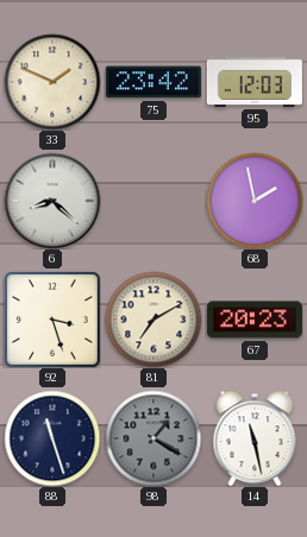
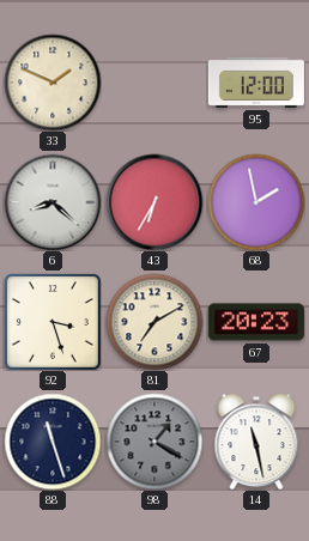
75: 23:42 -> none
95: 12:03 -> 12:00
43: none -> 6:35
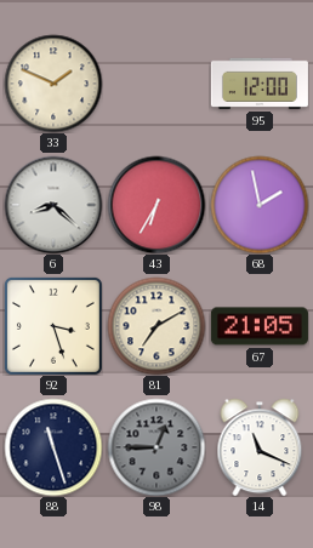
67: 20:23 -> 21:05
98: 1:20 -> 12:45
14: 11:28 -> 11:19
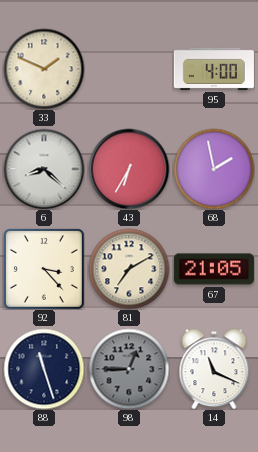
95: 12:00 -> 4:00
92: 3:27 -> 3:23
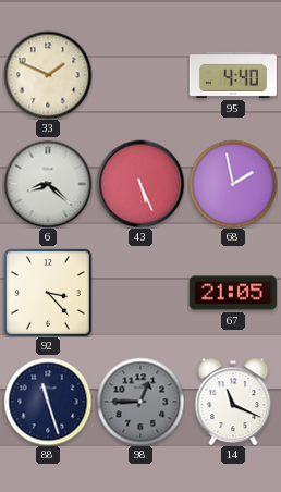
95: 4:00 -> 4:40
43: 6:35 -> 5:26
81: 7:10 -> none
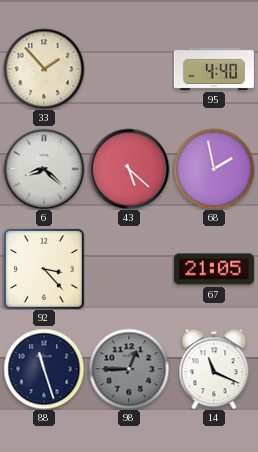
33: 1:49 -> 1:53
43: 5:26 -> 5:22
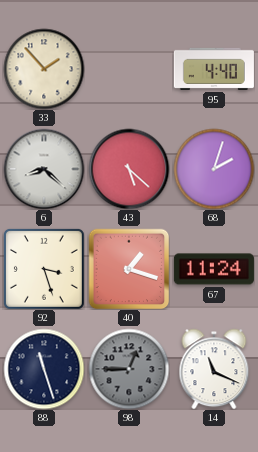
68: 1:58 -> 2:03
92: 3:23 -> 3:27
40: none -> 1:18
67: 21:05 -> 11:24
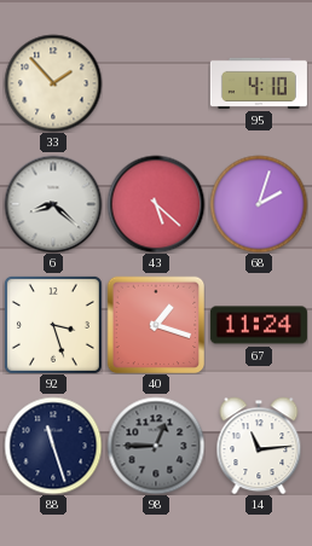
95: 4:40 -> 4:10
14: 11:19 -> 11:14
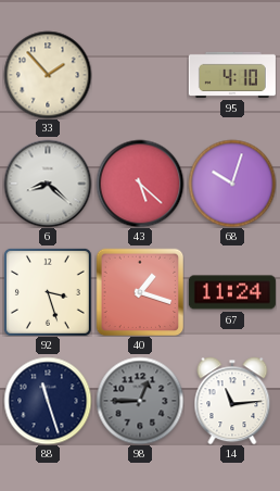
68: 2:03 -> 10:03
